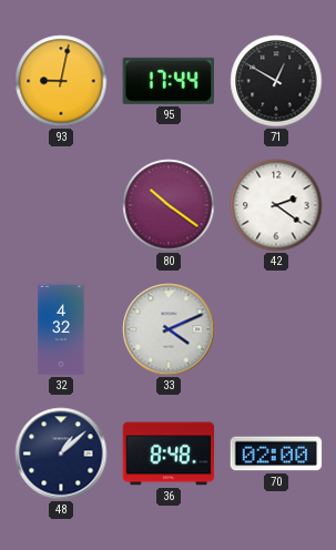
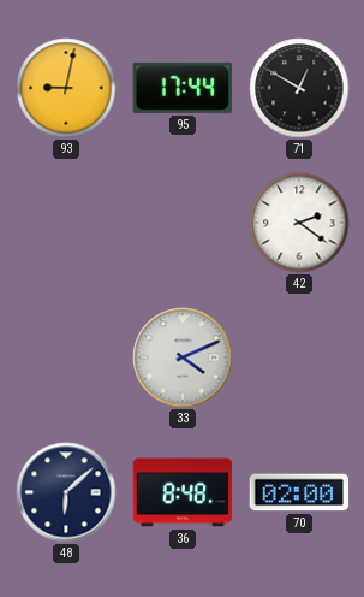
80: 10:21 -> none
32: 4:32 -> none
48: 1:08 -> 6:08
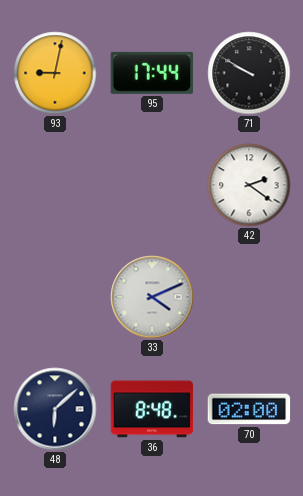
71: 12:50 -> 9:50
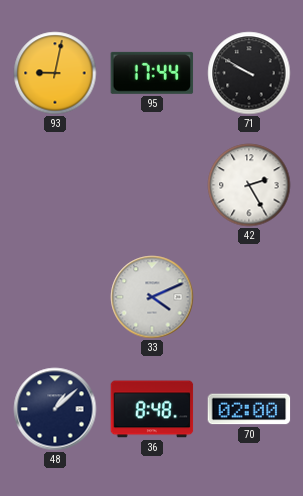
42: 2:21 -> 2:25
48: 6:08 -> 1:08
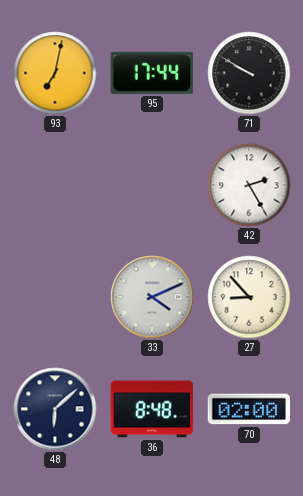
93: 9:02 -> 7:02
27: none -> 8:53
48: 1:08 -> 6:08
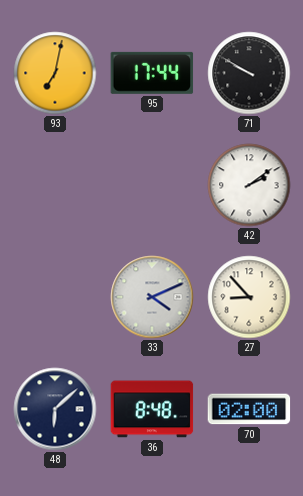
42: 2:25 -> 2:09
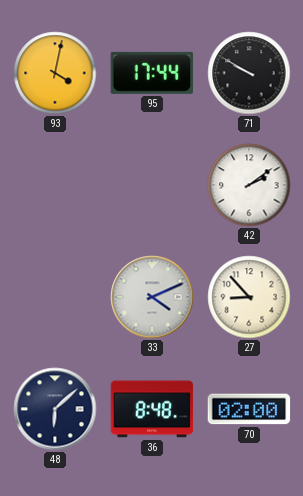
93: 7:02 -> 4:02
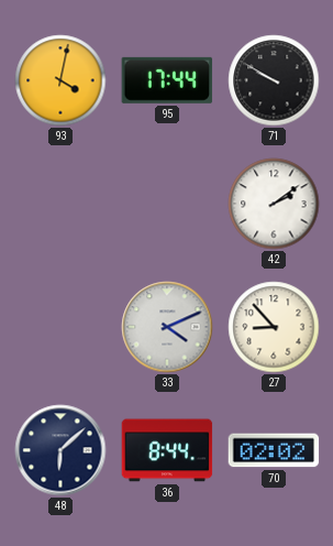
36: 8:48 -> 8:44
70: 02:00 -> 02:02
